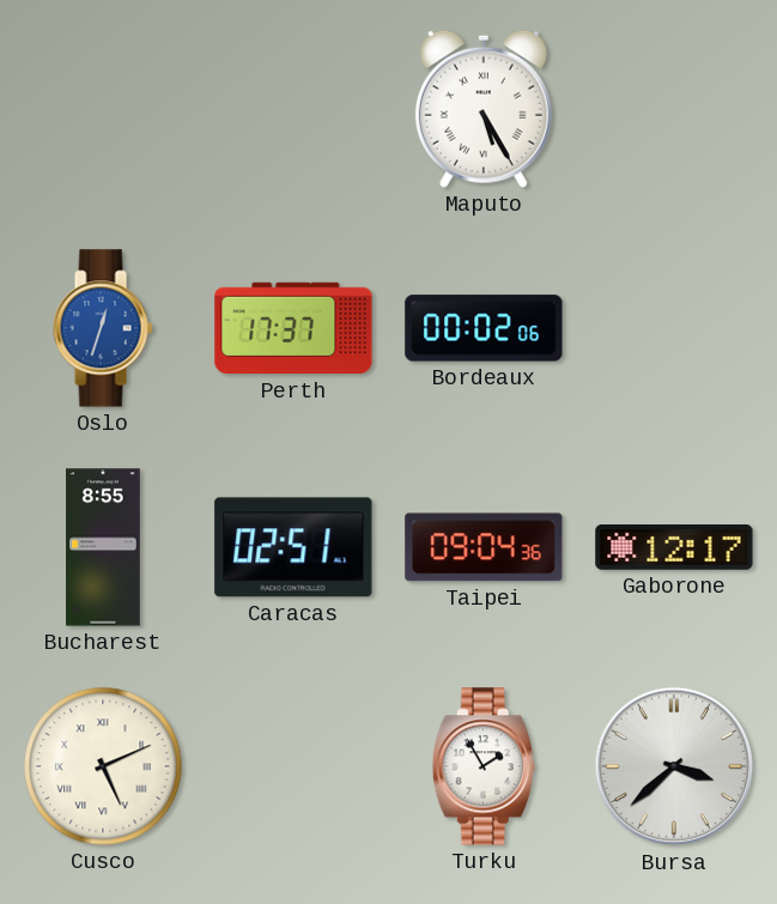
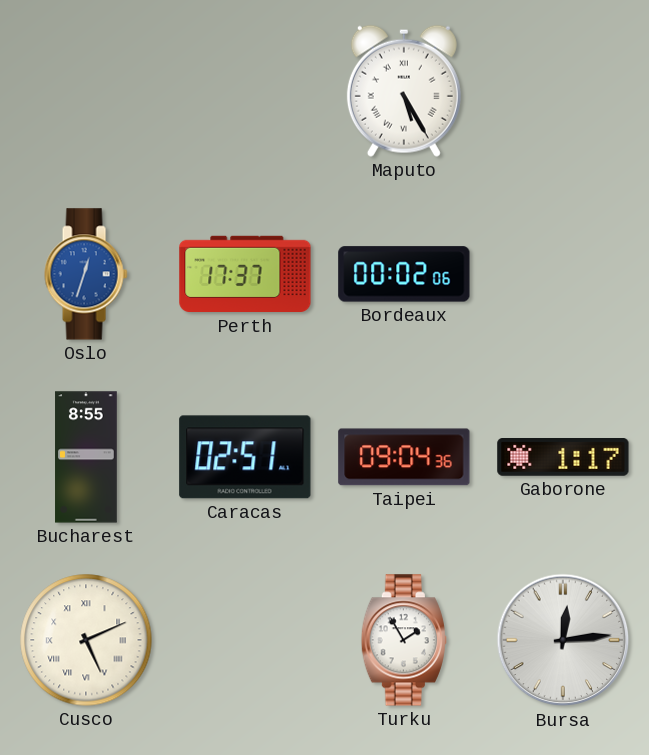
Gaborone: 12:17 -> 1:17
Bursa: 3:38 -> 12:14
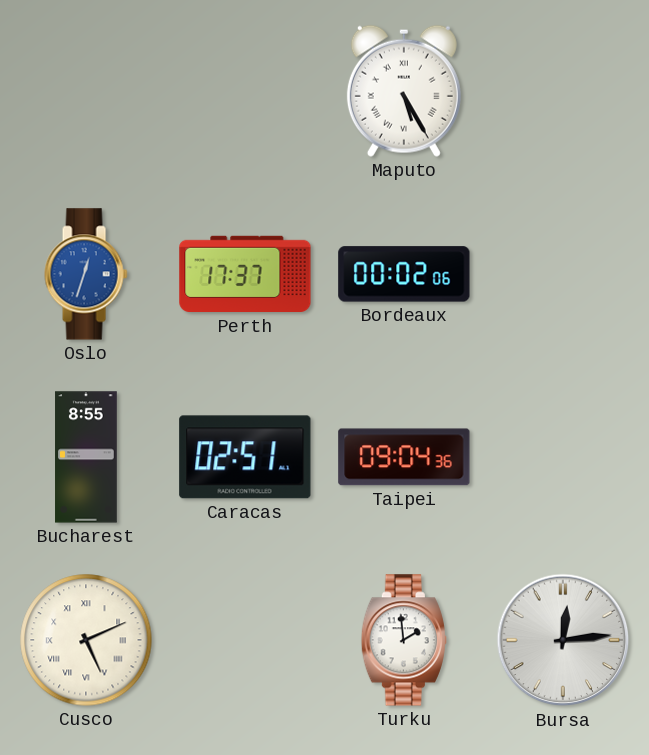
Gaborone: 1:17 -> none
Turku: 1:55 -> 1:59
